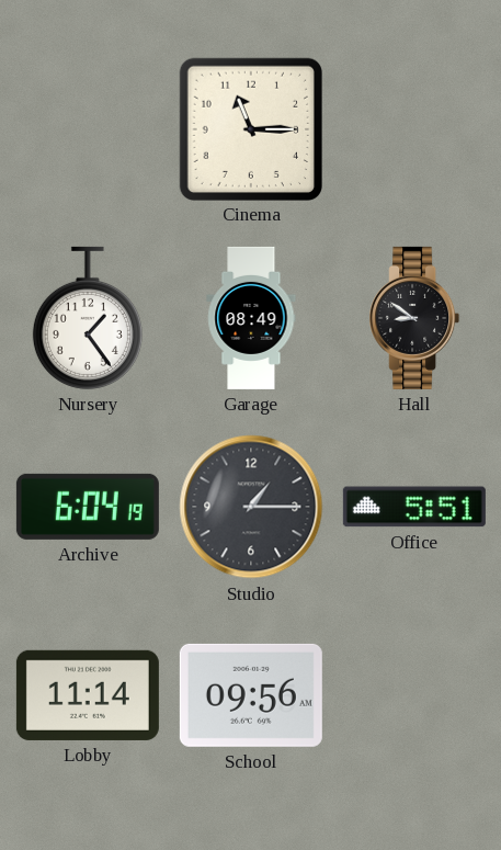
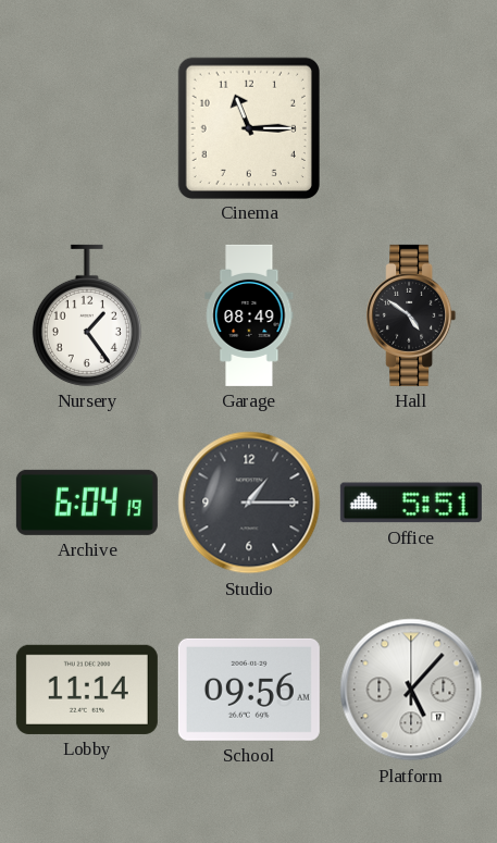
Hall: 8:51 -> 4:51
Platform: none -> 5:07
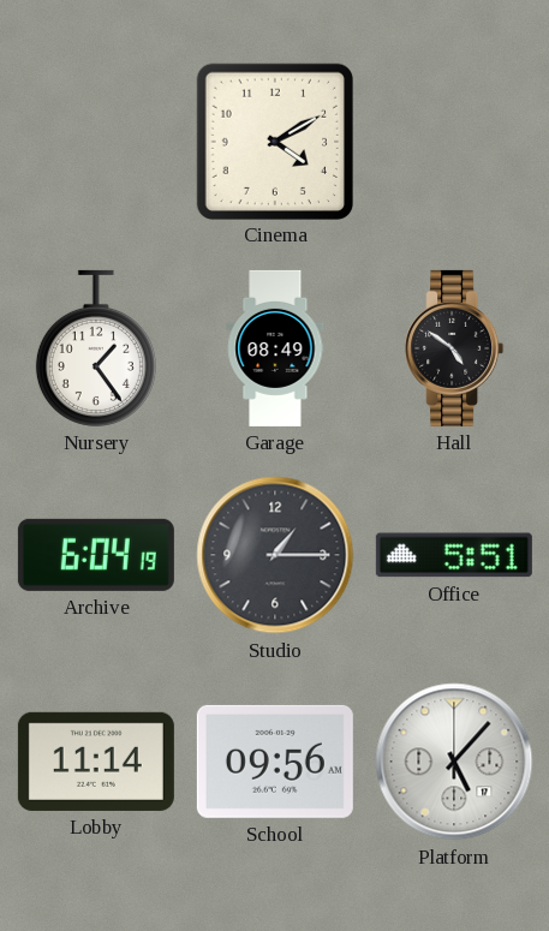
Cinema: 11:15 -> 4:10
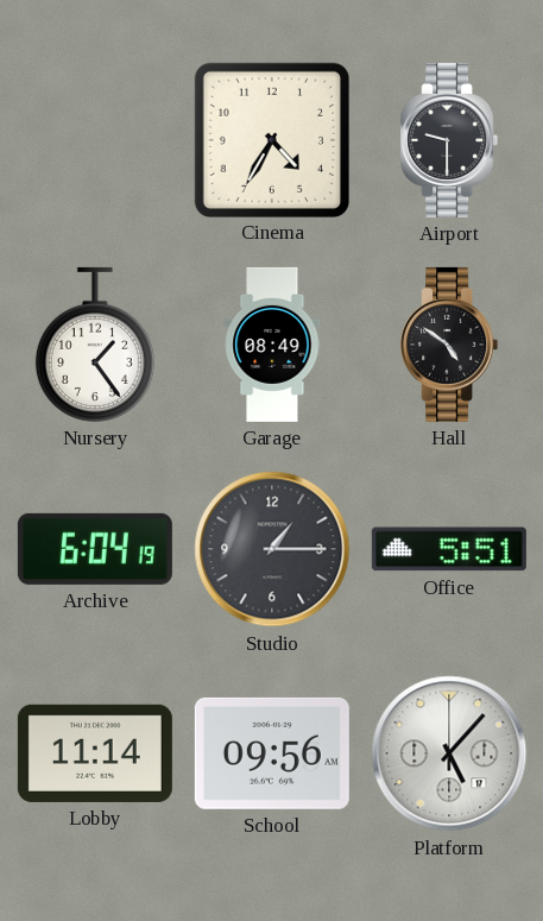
Cinema: 4:10 -> 4:35
Airport: none -> 9:30
